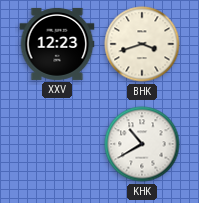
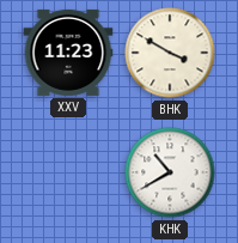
XXV: 12:23 -> 11:23
BHK: 3:42 -> 3:50
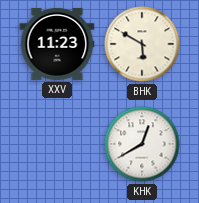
BHK: 3:50 -> 5:50
KHK: 10:40 -> 12:40
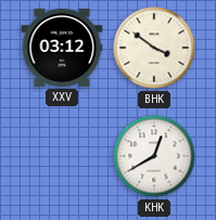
XXV: 11:23 -> 03:12
BHK: 5:50 -> 3:51
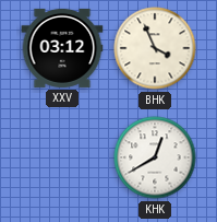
BHK: 3:51 -> 3:56
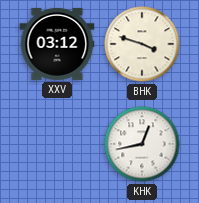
BHK: 3:56 -> 3:48
KHK: 12:40 -> 12:43
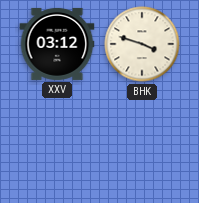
KHK: 12:43 -> none
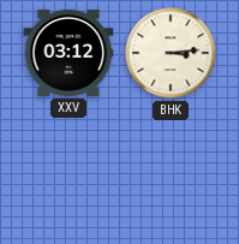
BHK: 3:48 -> 3:14
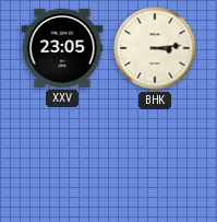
XXV: 03:12 -> 23:05
